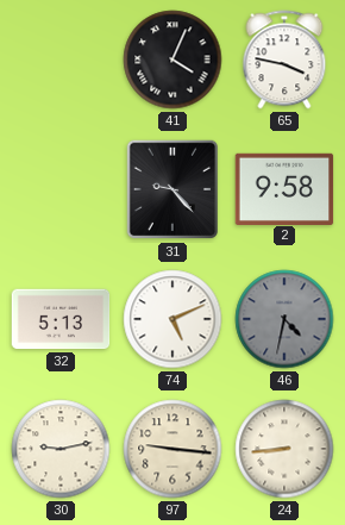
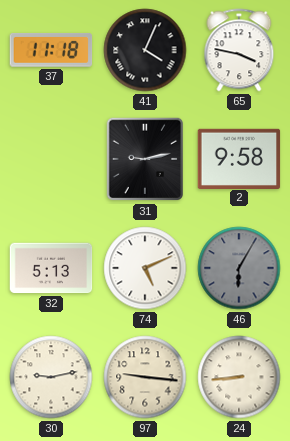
37: none -> 11:18
31: 9:23 -> 9:13
46: 4:32 -> 6:05
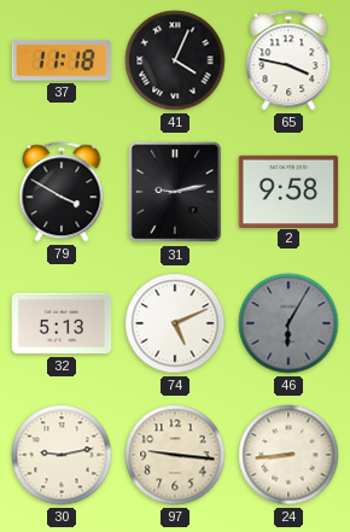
79: none -> 3:50
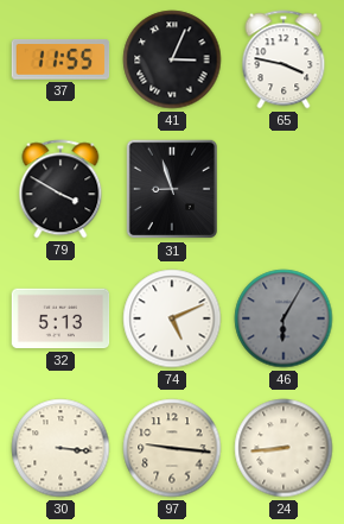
37: 11:18 -> 11:55
41: 4:04 -> 3:04
31: 9:13 -> 8:57
2: 9:58 -> none
30: 9:13 -> 3:16
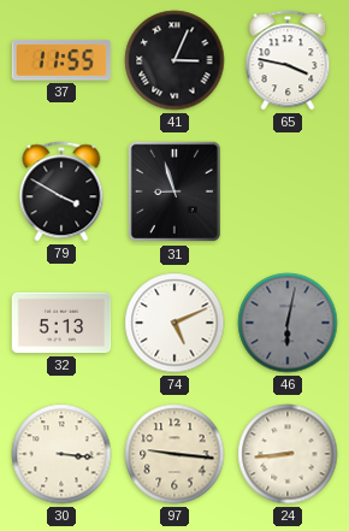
46: 6:05 -> 6:02
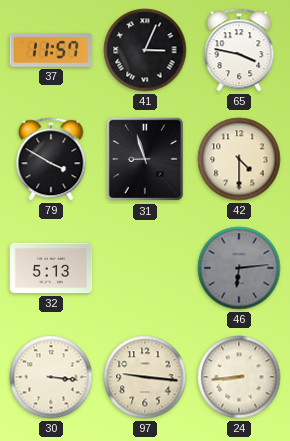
37: 11:55 -> 11:57
42: none -> 4:30
74: 5:11 -> none
46: 6:02 -> 6:14
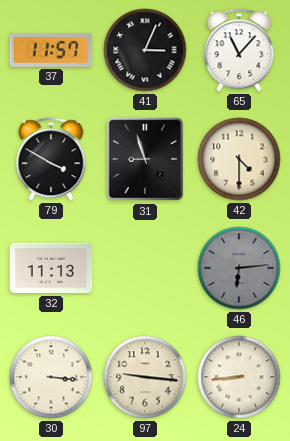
65: 3:47 -> 11:07
32: 5:13 -> 11:13
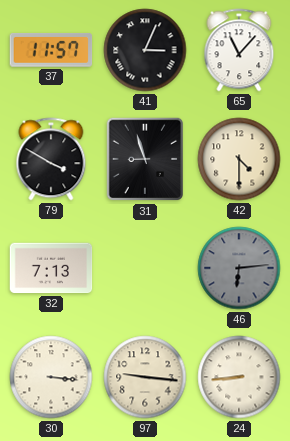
32: 11:13 -> 7:13
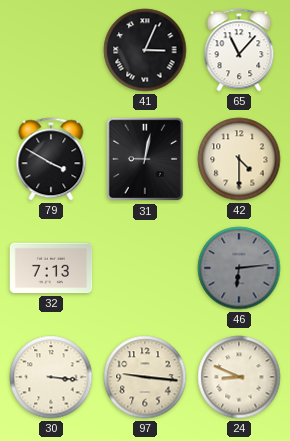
37: 11:57 -> none
31: 8:57 -> 9:02
24: 8:44 -> 8:49
